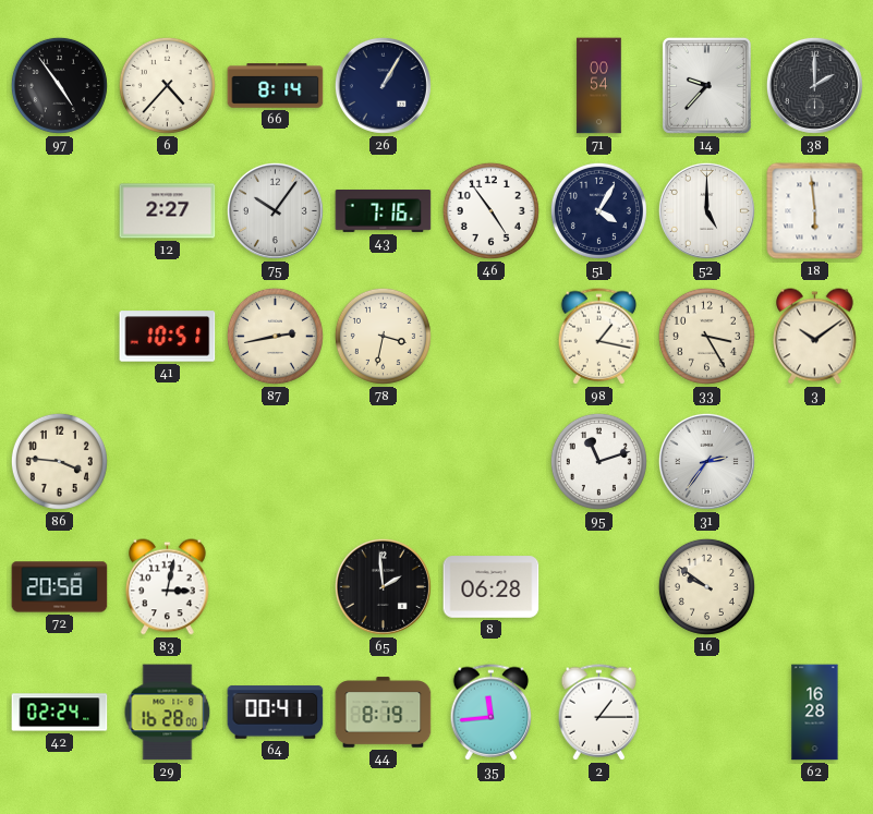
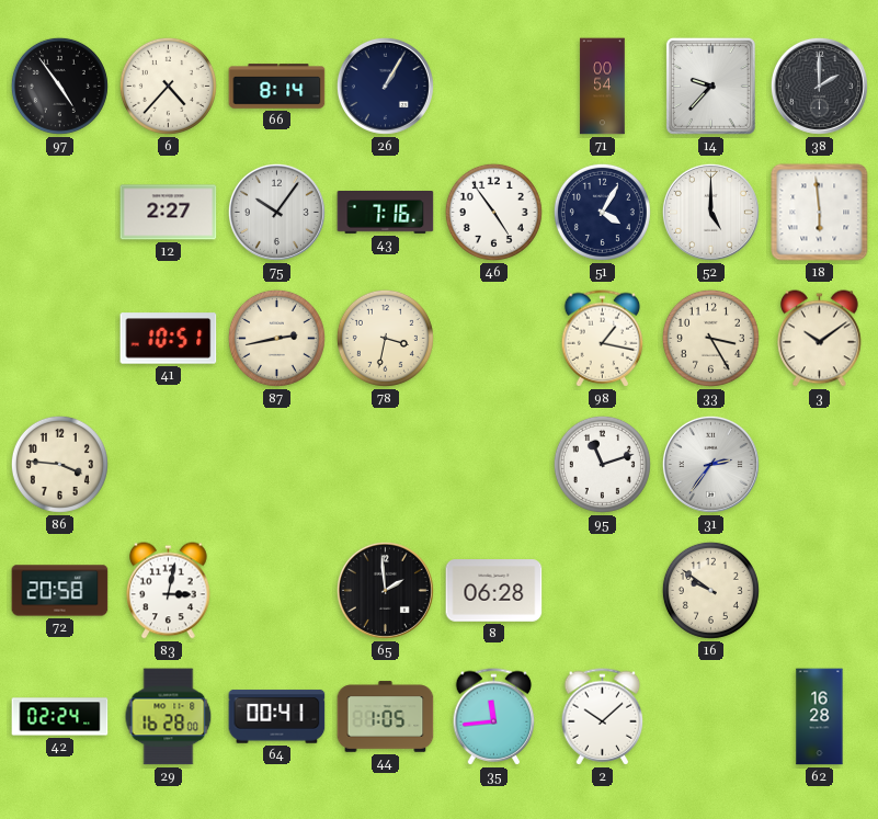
44: 8:19 -> 1:05
2: 1:15 -> 10:08
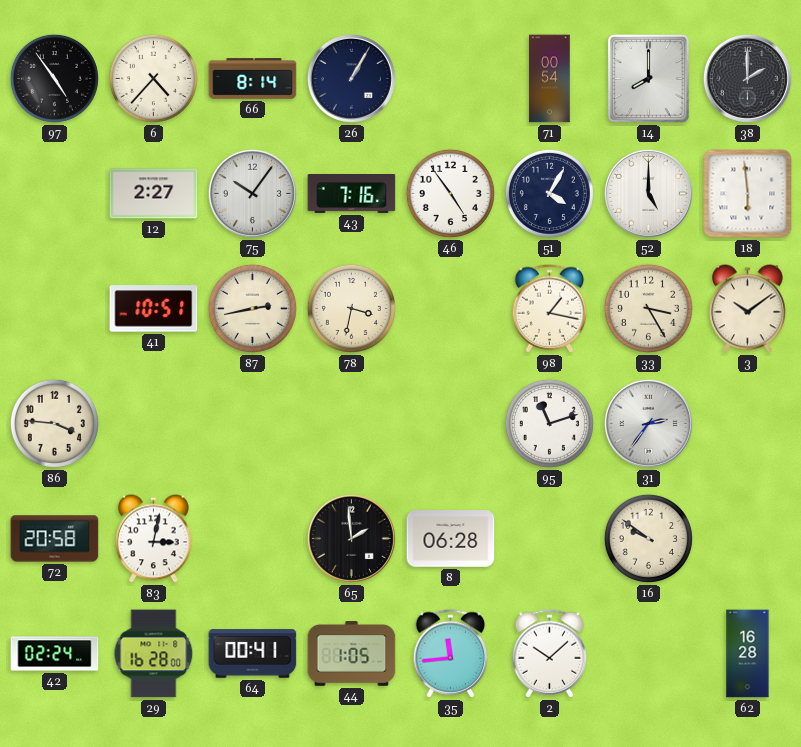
14: 9:37 -> 8:00
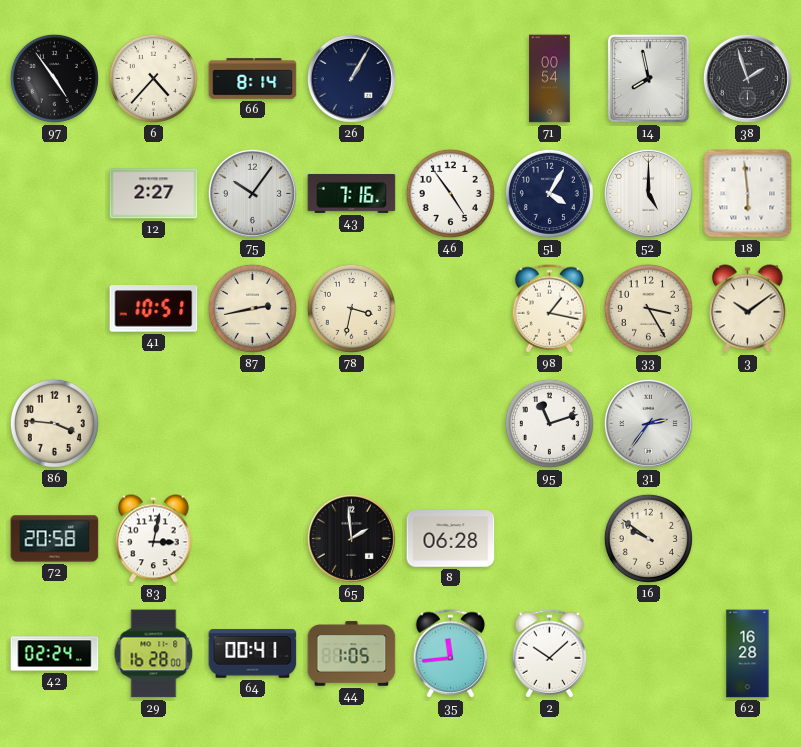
14: 8:00 -> 7:58
38: 2:00 -> 1:57
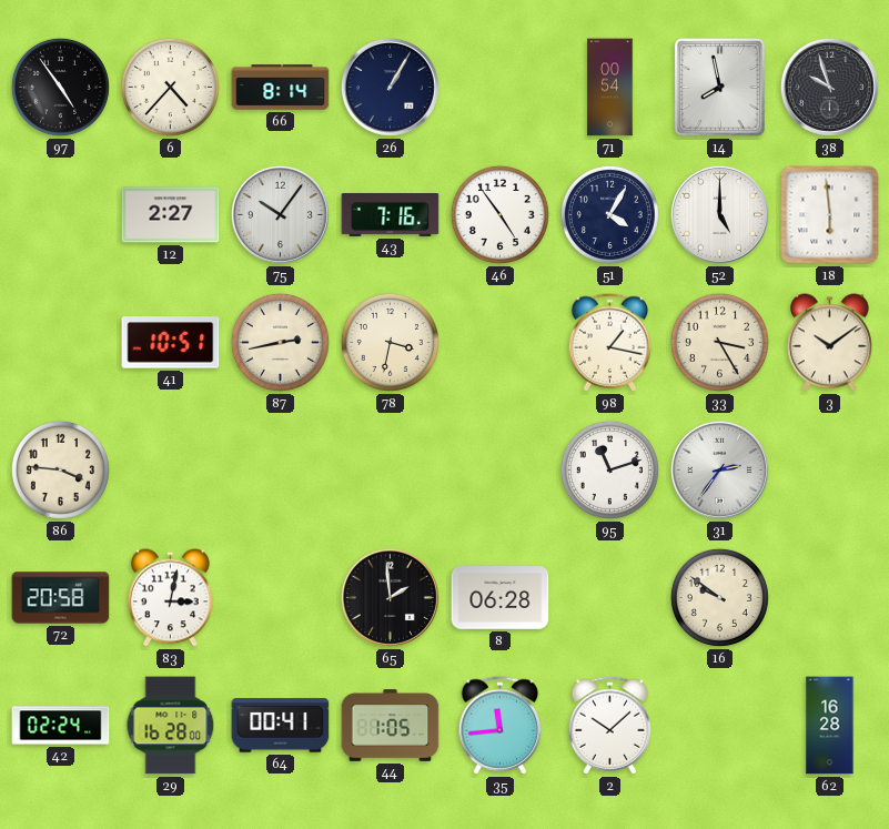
38: 1:57 -> 9:57
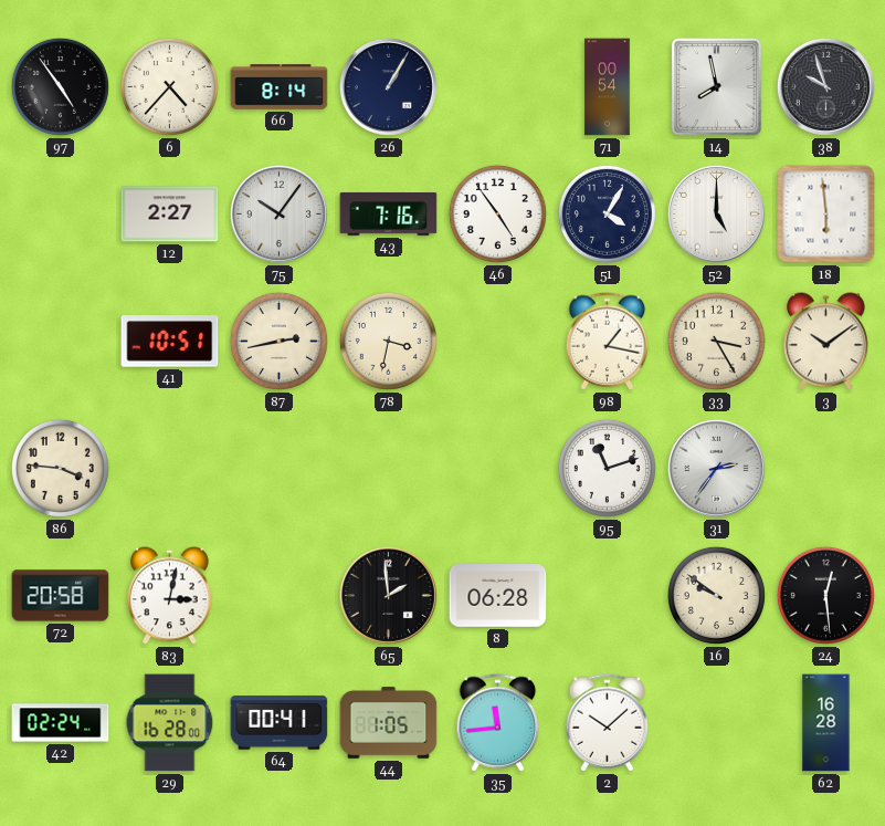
24: none -> 12:29
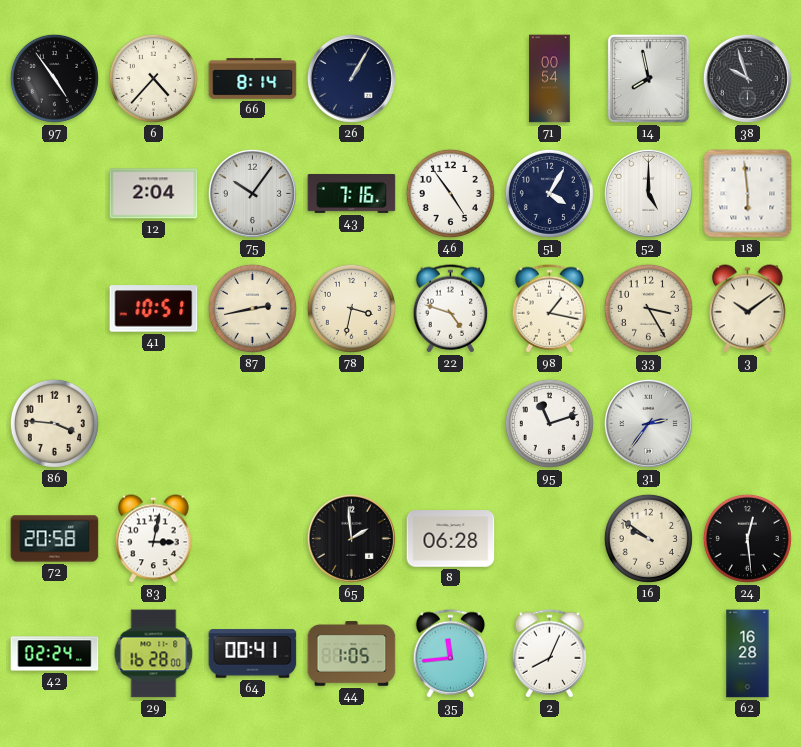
12: 2:27 -> 2:04
22: none -> 4:48
2: 10:08 -> 8:04
